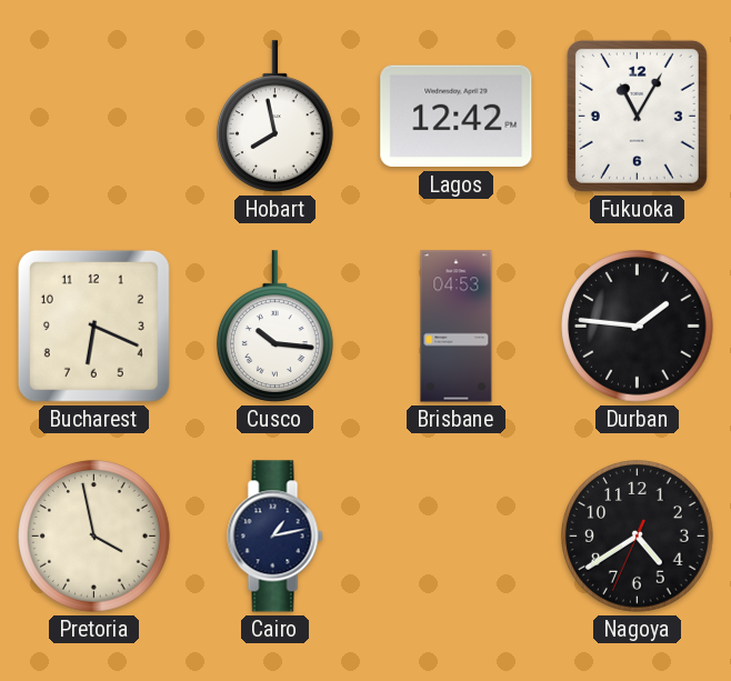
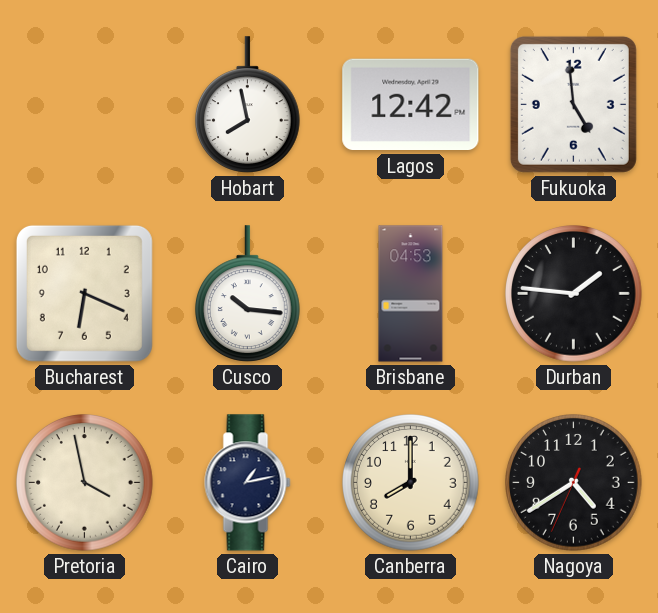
Fukuoka: 11:05 -> 4:59
Canberra: none -> 8:00
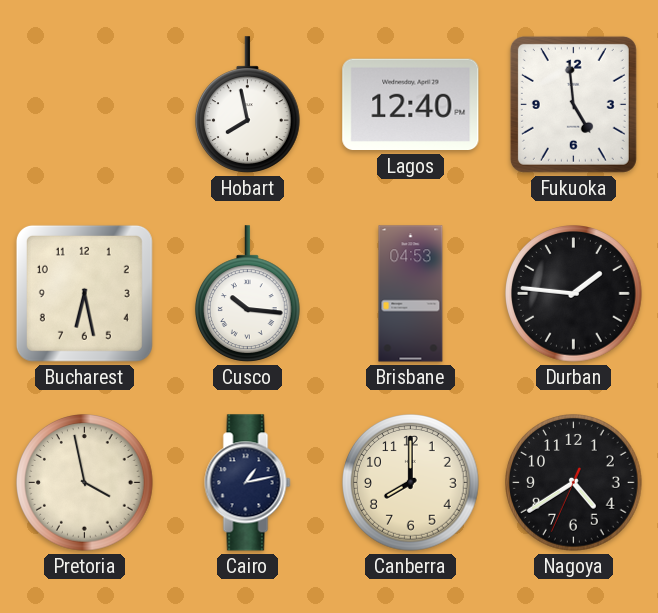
Lagos: 12:42 -> 12:40
Bucharest: 6:19 -> 6:28
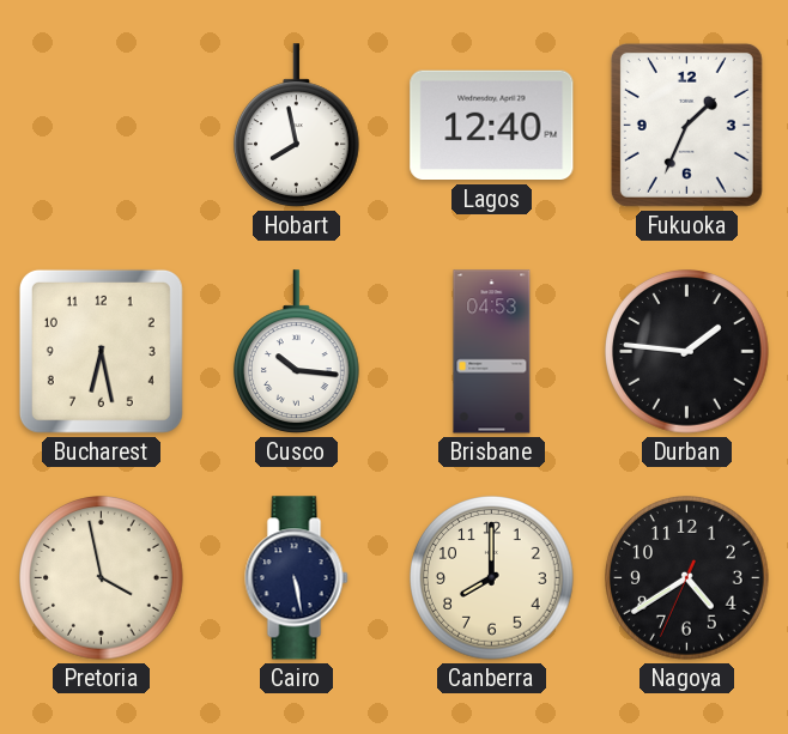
Fukuoka: 4:59 -> 1:34
Cairo: 1:13 -> 5:28
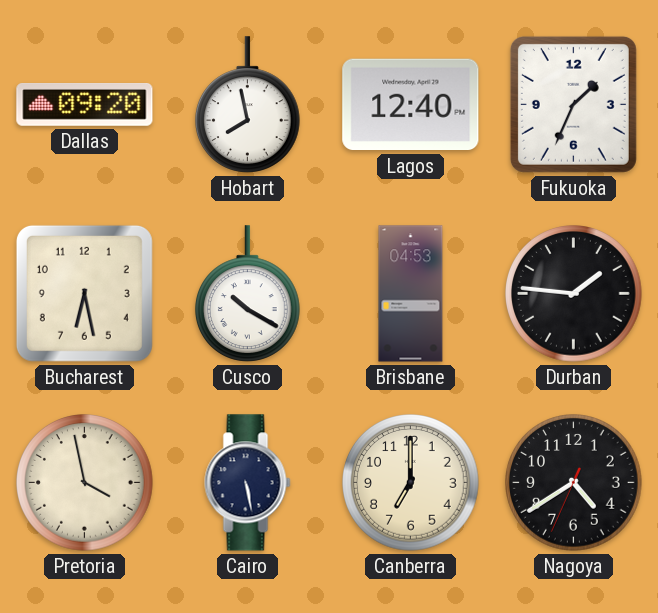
Dallas: none -> 09:20
Cusco: 10:16 -> 10:20
Canberra: 8:00 -> 7:00
